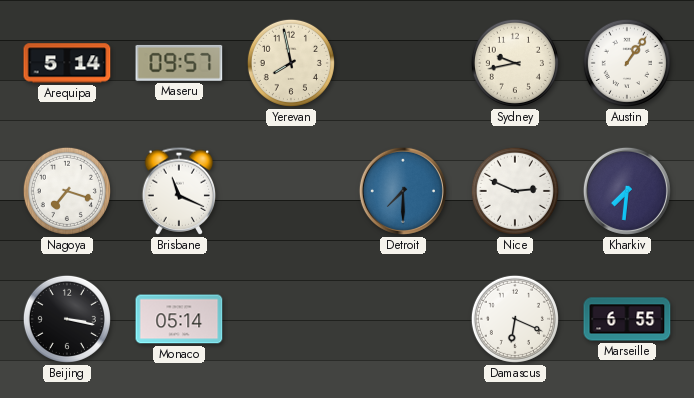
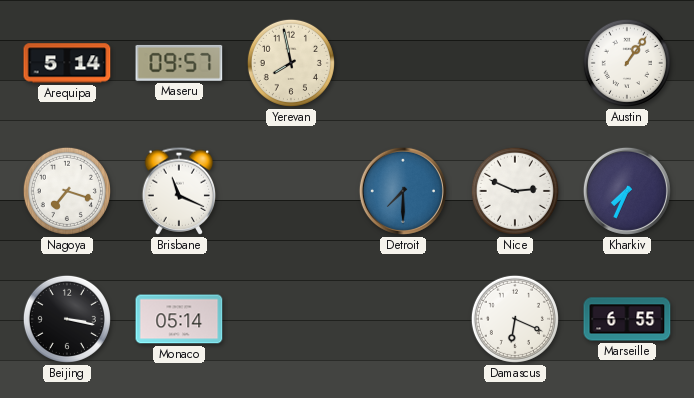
Sydney: 9:43 -> none
Kharkiv: 7:31 -> 7:34
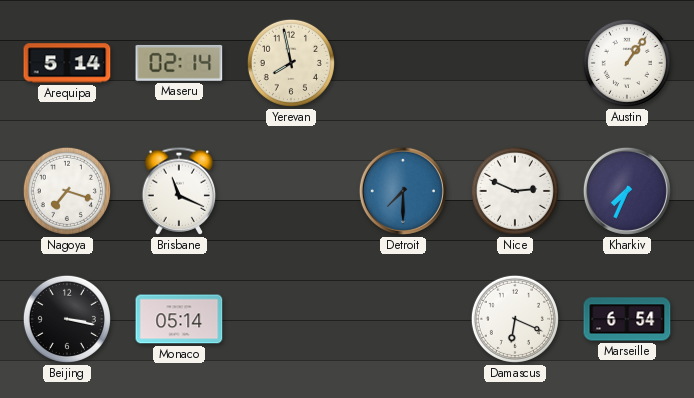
Maseru: 09:57 -> 02:14
Marseille: 6:55 -> 6:54
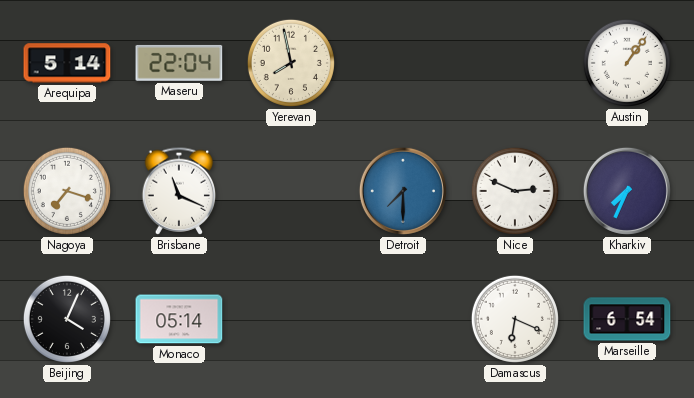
Maseru: 02:14 -> 22:04
Beijing: 3:17 -> 4:04
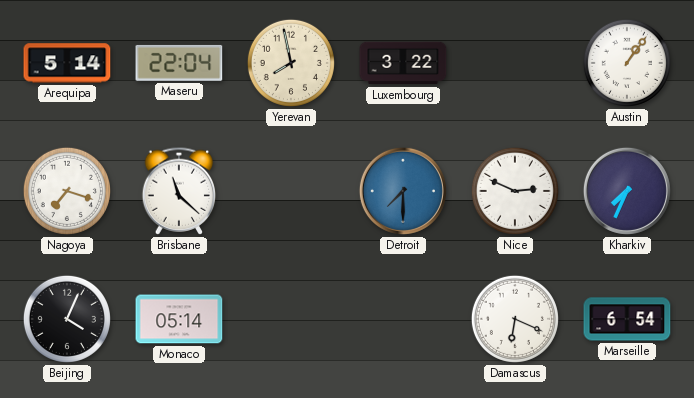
Luxembourg: none -> 3:22
Brisbane: 11:19 -> 11:22
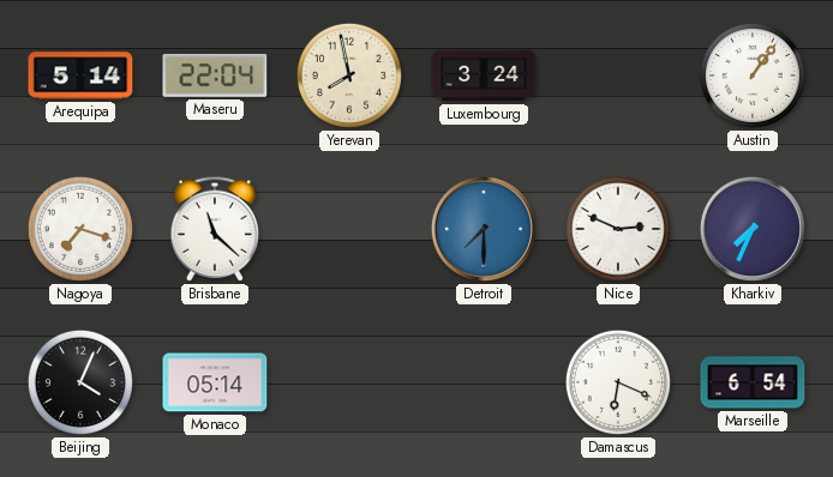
Luxembourg: 3:22 -> 3:24
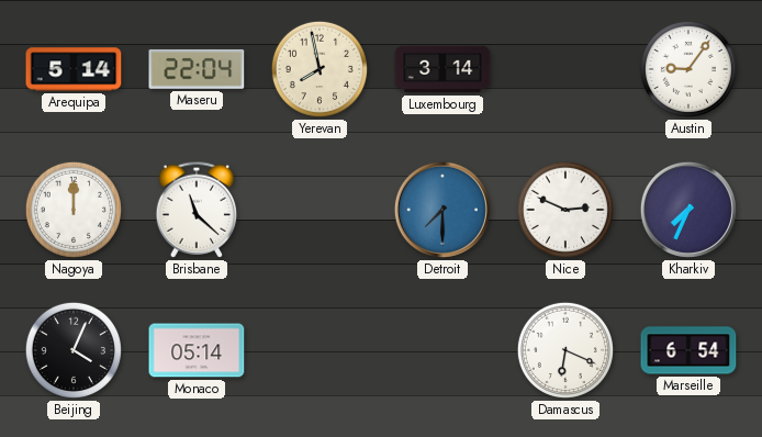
Luxembourg: 3:24 -> 3:14
Austin: 1:06 -> 9:06
Nagoya: 7:18 -> 12:00
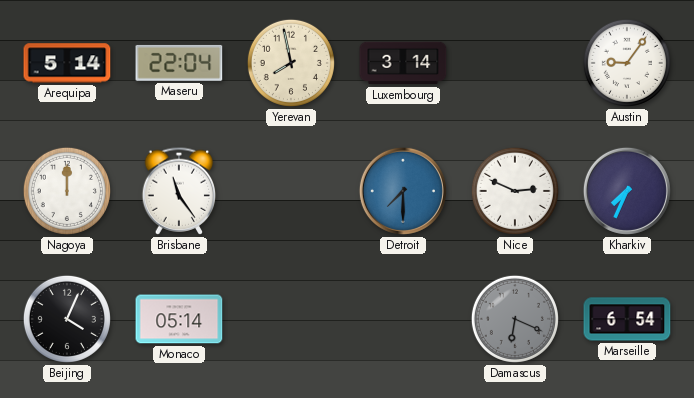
Brisbane: 11:22 -> 11:24
Damascus dial: white -> grey
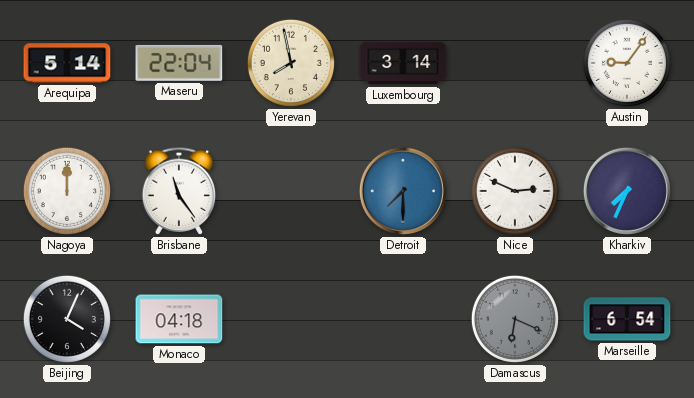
Monaco: 05:14 -> 04:18
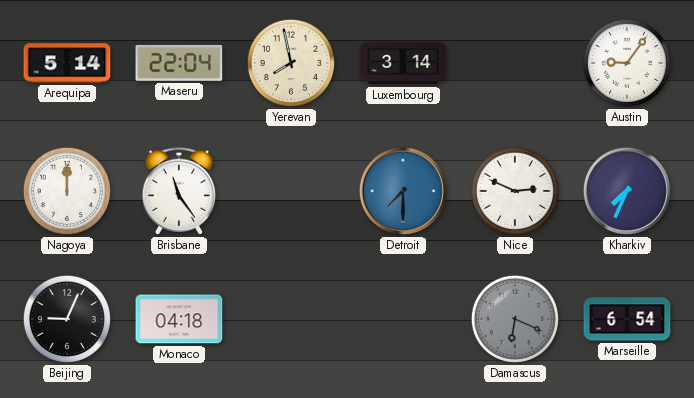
Beijing: 4:04 -> 9:04
